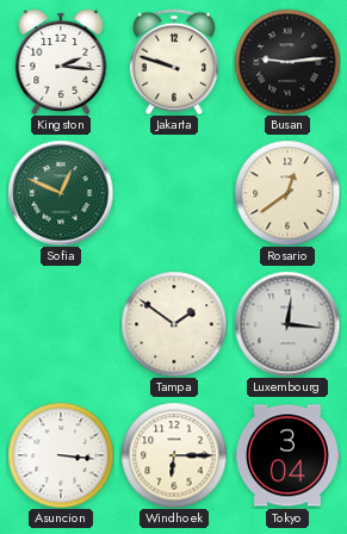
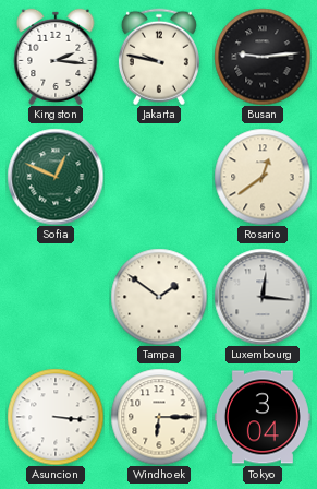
Jakarta: 9:48 -> 9:47
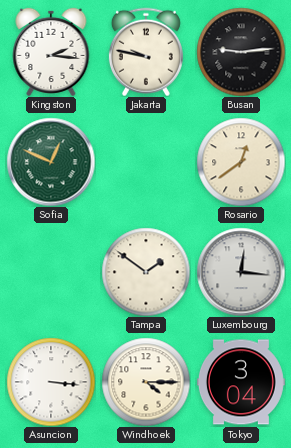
Windhoek: 6:15 -> 4:15
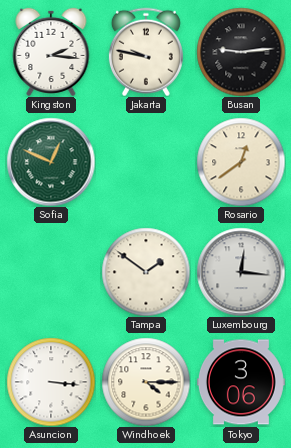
Tokyo: 3:04 -> 3:06
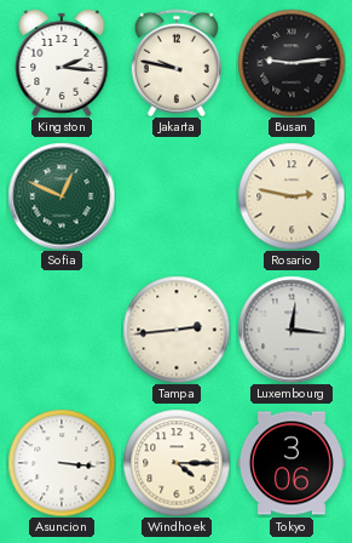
Rosario: 12:39 -> 2:47
Tampa: 1:51 -> 2:44
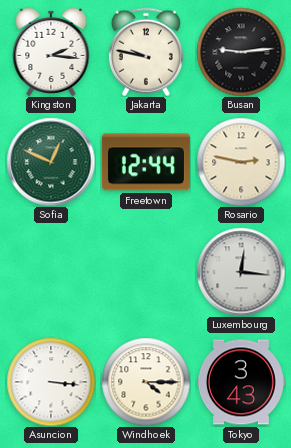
Freetown: none -> 12:44
Tampa: 2:44 -> none
Tokyo: 3:06 -> 3:43
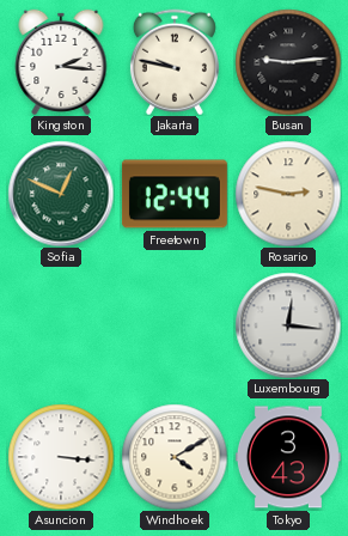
Windhoek: 4:15 -> 4:10
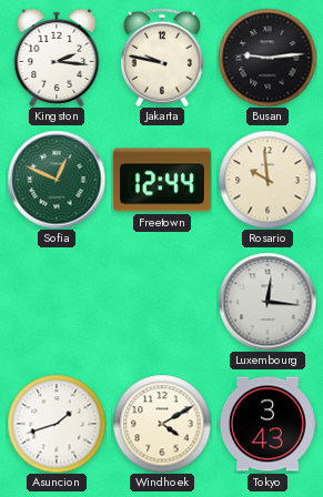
Rosario: 2:47 -> 9:59
Asuncion: 3:16 -> 1:42
